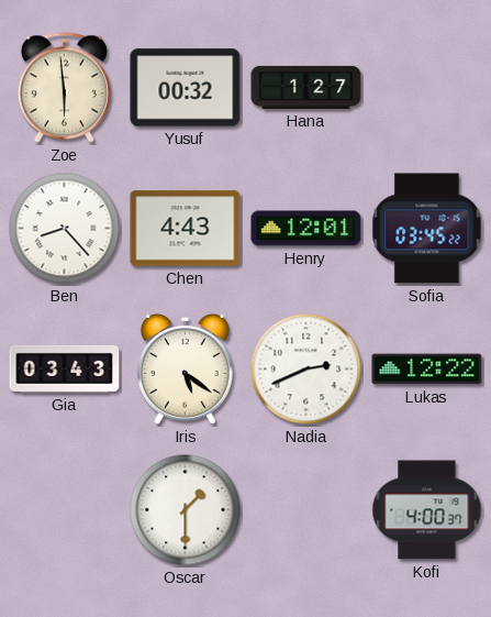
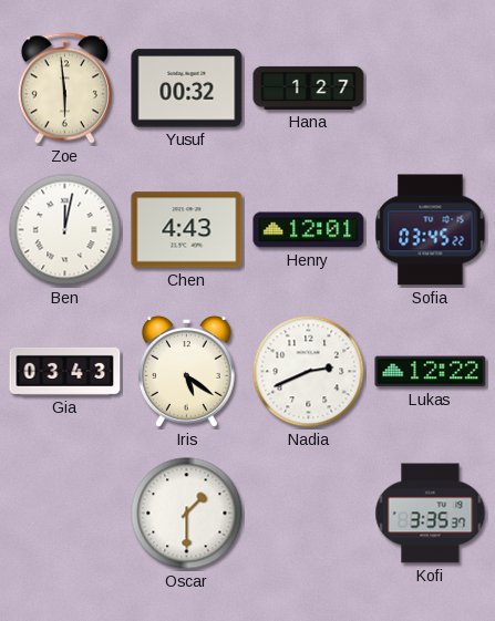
Ben: 8:23 -> 12:02
Kofi: 4:00 -> 3:35
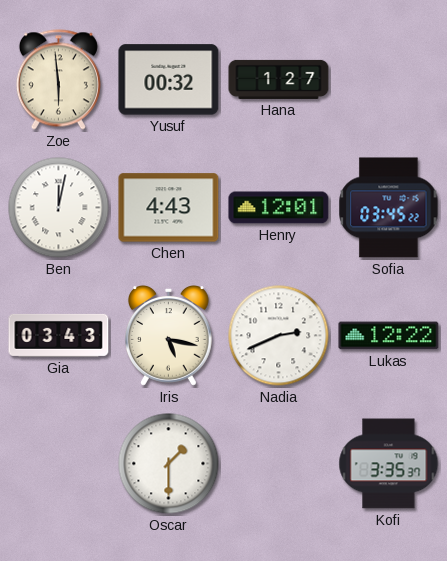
Iris: 5:21 -> 5:17
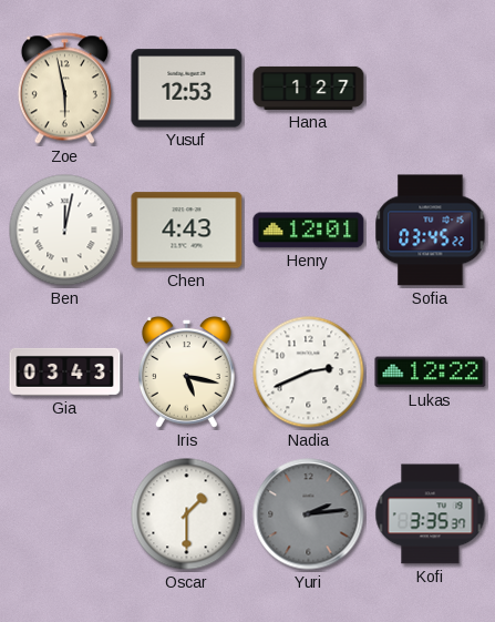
Zoe: 5:59 -> 5:58
Yusuf: 00:32 -> 12:53
Yuri: none -> 2:14
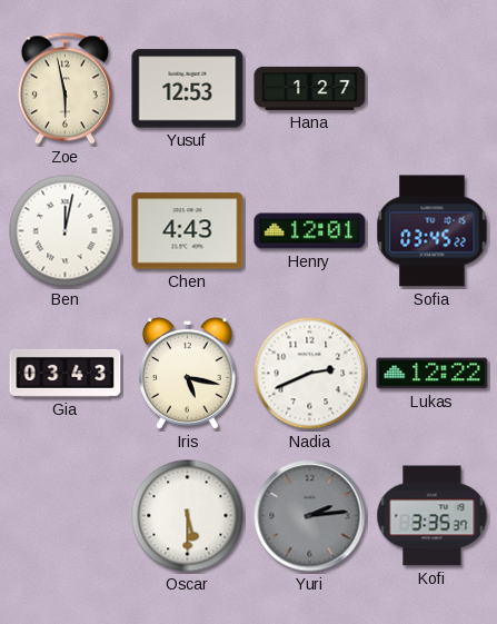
Oscar: 1:30 -> 5:30
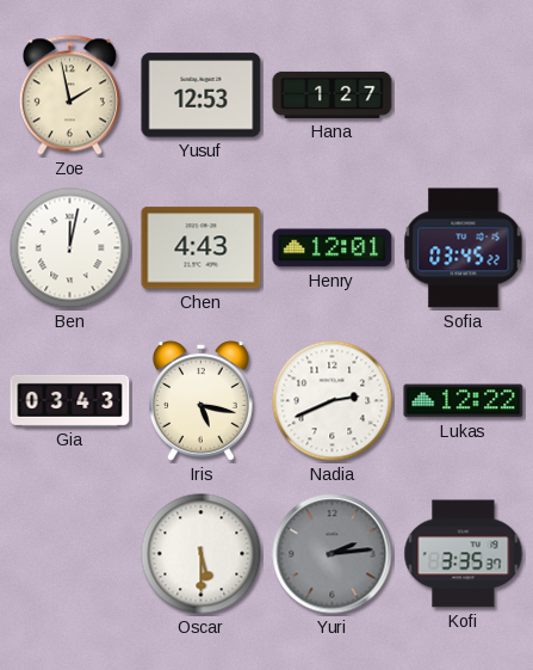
Zoe: 5:58 -> 1:58
